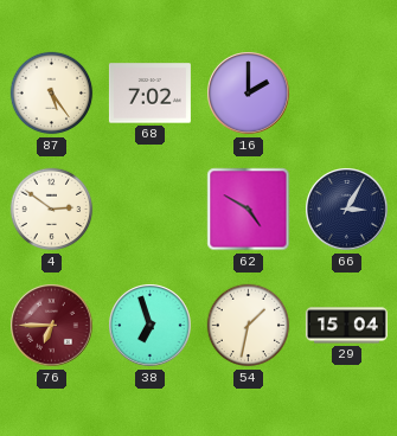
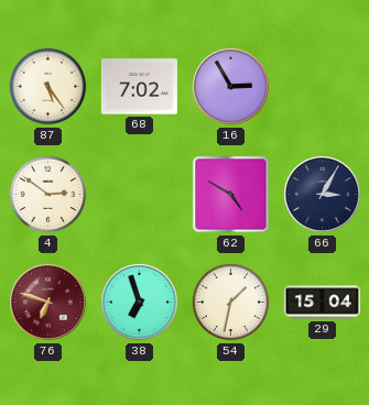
16: 2:00 -> 2:55
76: 6:45 -> 6:48
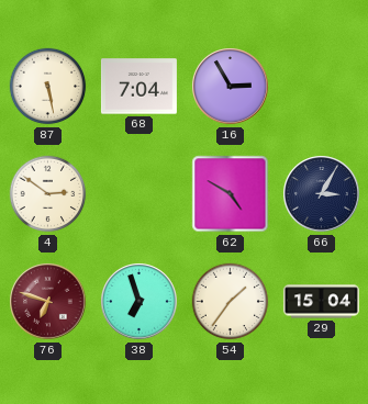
87: 5:24 -> 5:28
68: 7:02 -> 7:04
54: 1:32 -> 1:36
